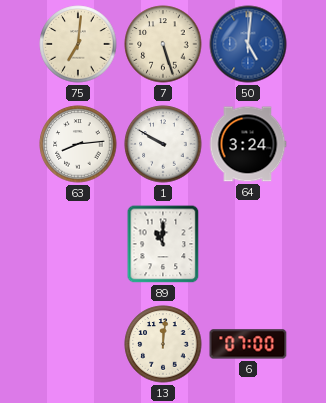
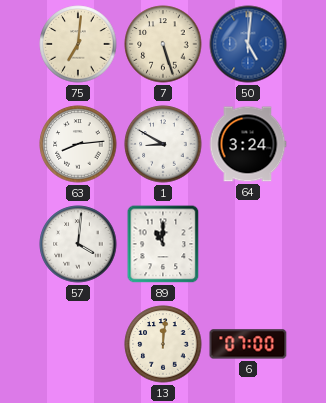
1: 9:50 -> 8:50
57: none -> 4:01
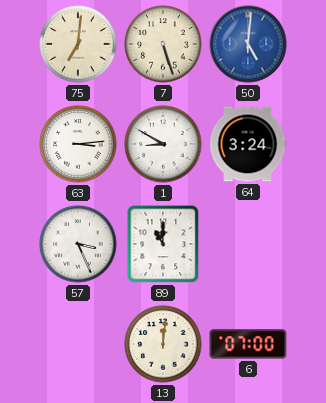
63: 8:14 -> 3:14
57: 4:01 -> 3:26
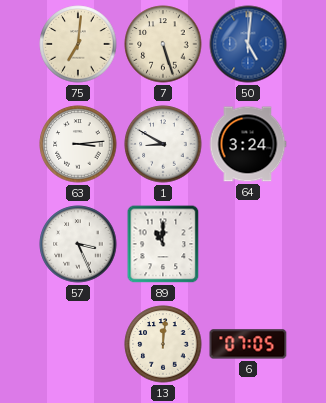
6: 07:00 -> 07:05
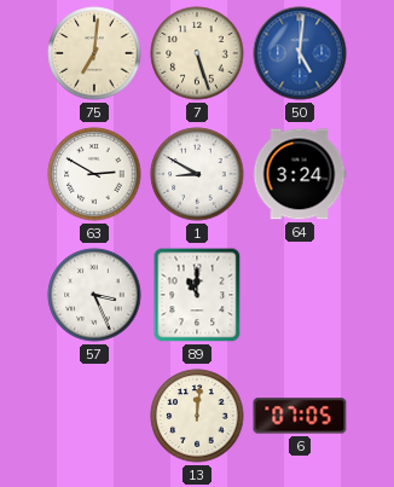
63: 3:14 -> 2:50
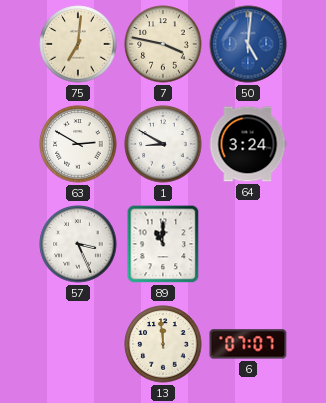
7: 5:27 -> 3:47
13: 12:01 -> 11:59
6: 07:05 -> 07:07
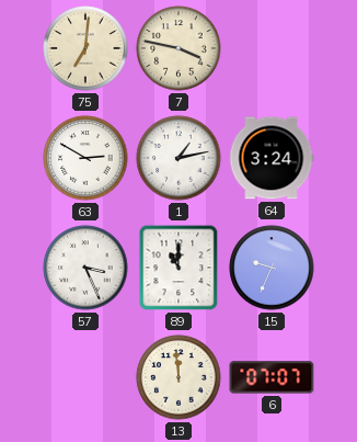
50: 5:01 -> none
1: 8:50 -> 1:13
15: none -> 9:34
